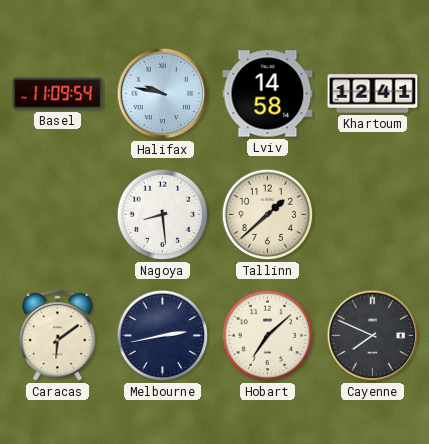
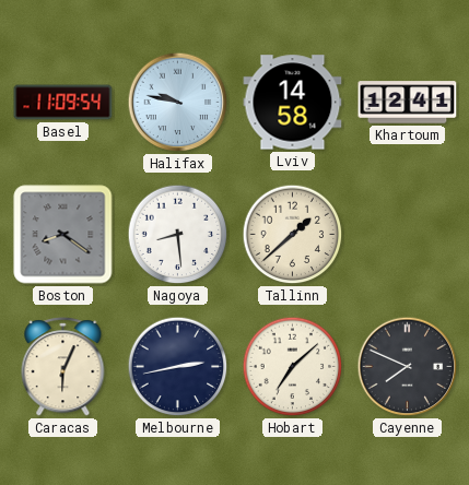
Boston: none -> 8:21
Caracas: 6:09 -> 6:04
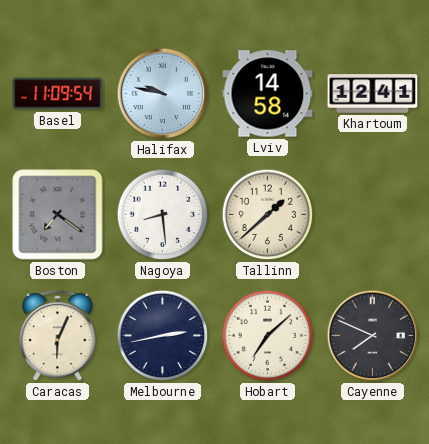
Boston: 8:21 -> 7:21
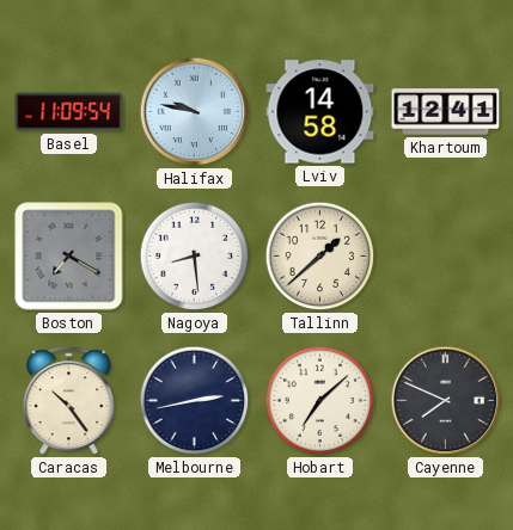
Boston: 7:21 -> 7:20
Caracas: 6:04 -> 10:24
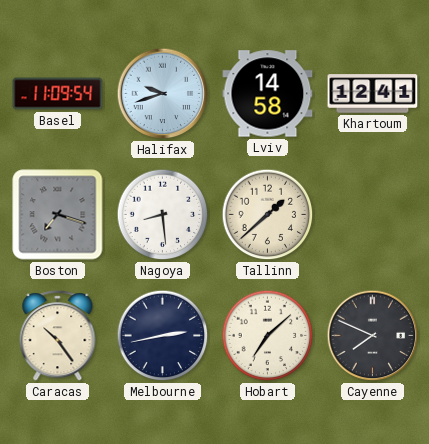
Halifax: 9:47 -> 9:42
Boston: 7:20 -> 7:18
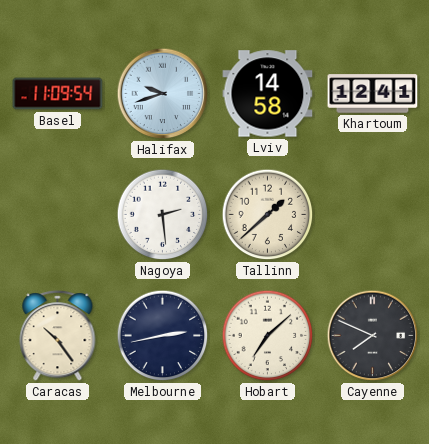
Boston: 7:18 -> none
Nagoya: 8:29 -> 2:29
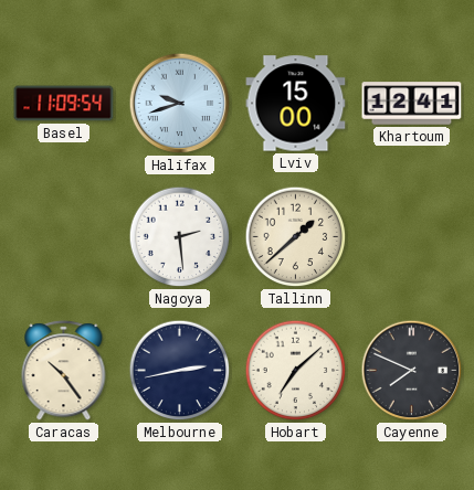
Lviv: 14:58 -> 15:00
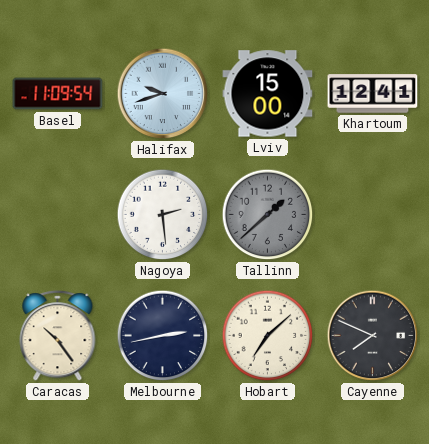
Tallinn dial: cream -> grey
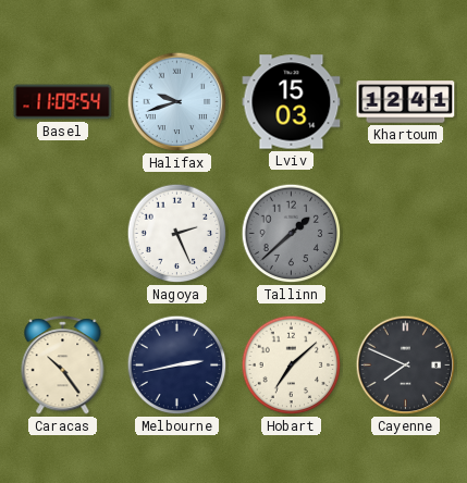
Lviv: 15:00 -> 15:03
Nagoya: 2:29 -> 2:26
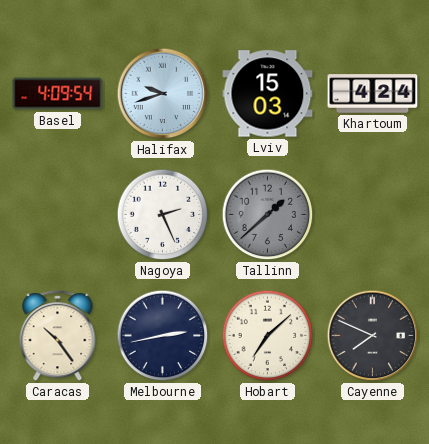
Basel: 11:09 -> 4:09
Khartoum: 12:41 -> 4:24
